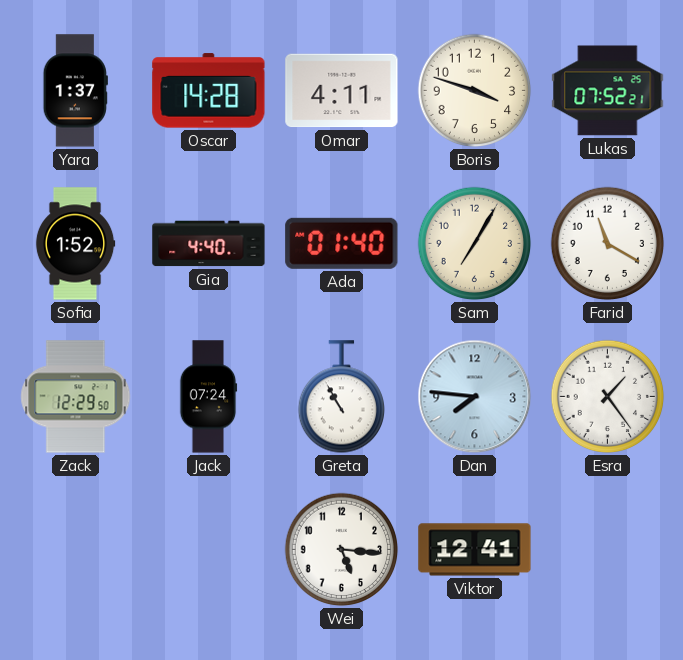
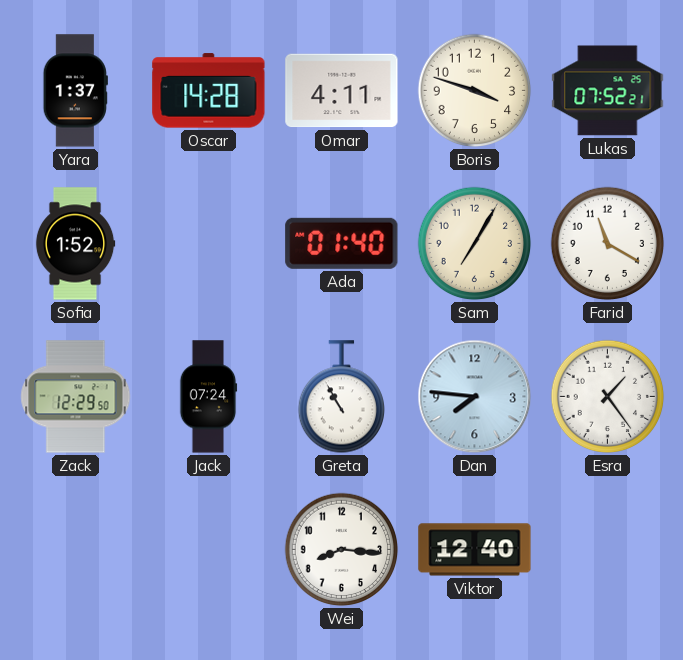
Gia: 4:40 -> none
Wei: 5:16 -> 8:16
Viktor: 12:41 -> 12:40
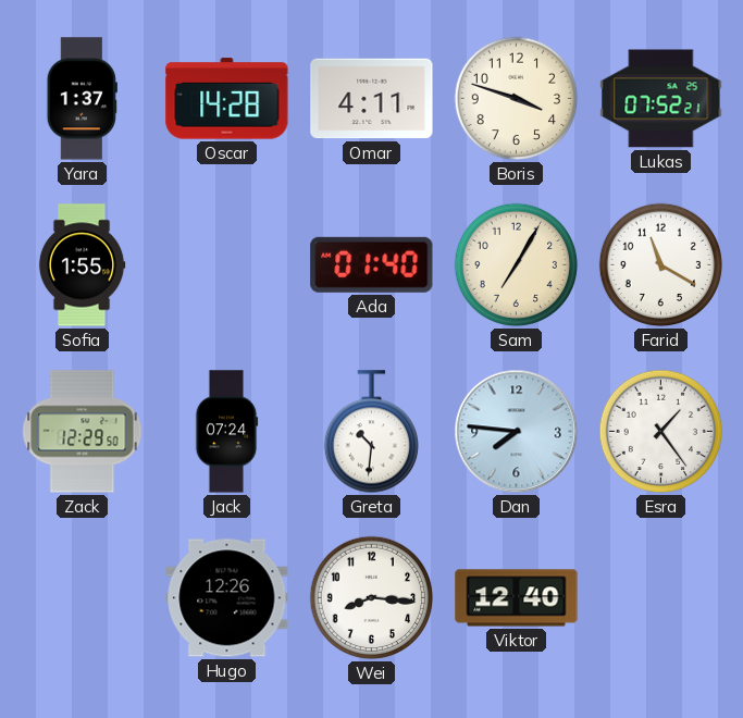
Sofia: 1:52 -> 1:55
Greta: 10:55 -> 10:31
Hugo: none -> 12:26
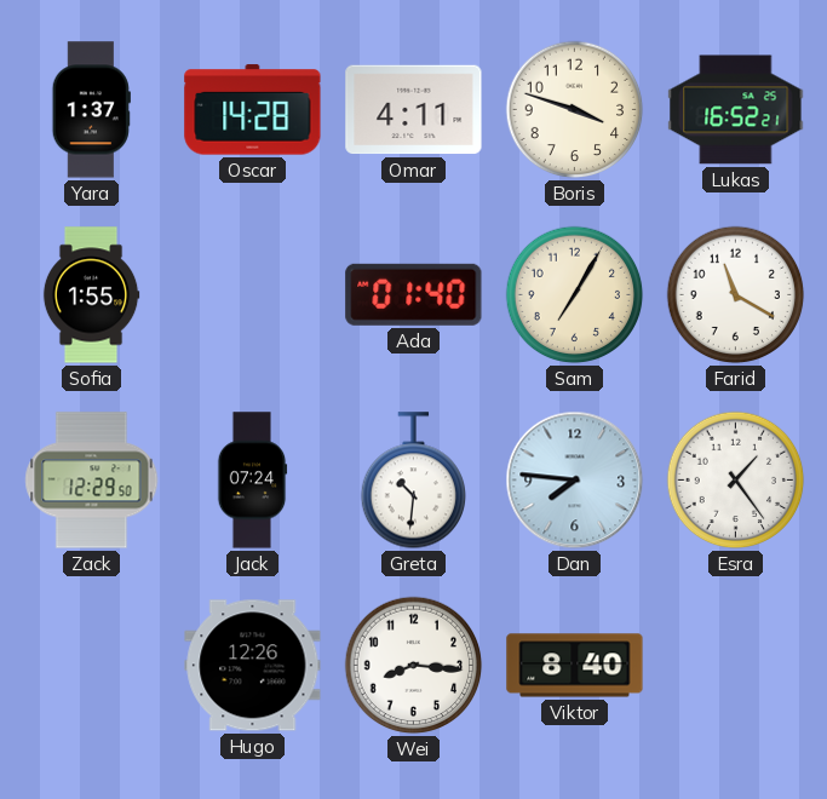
Lukas: 07:52 -> 16:52
Viktor: 12:40 -> 8:40
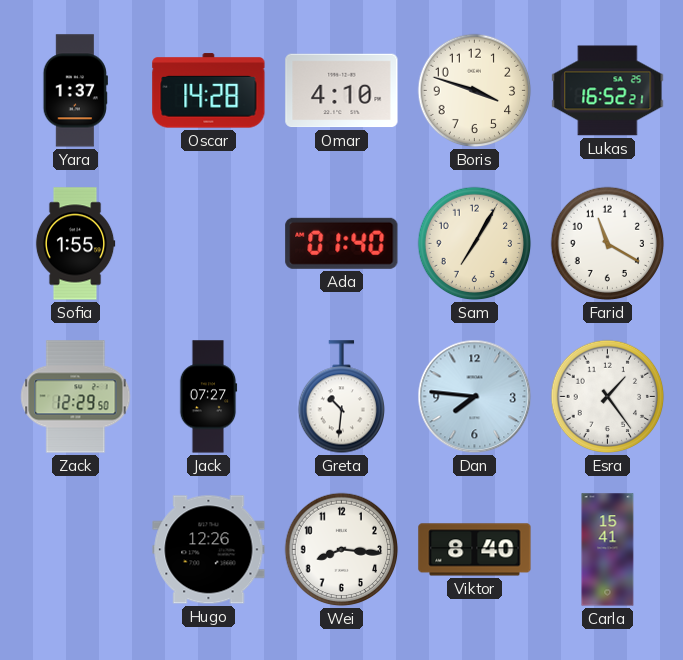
Omar: 4:11 -> 4:10
Jack: 07:24 -> 07:27
Carla: none -> 15:41
